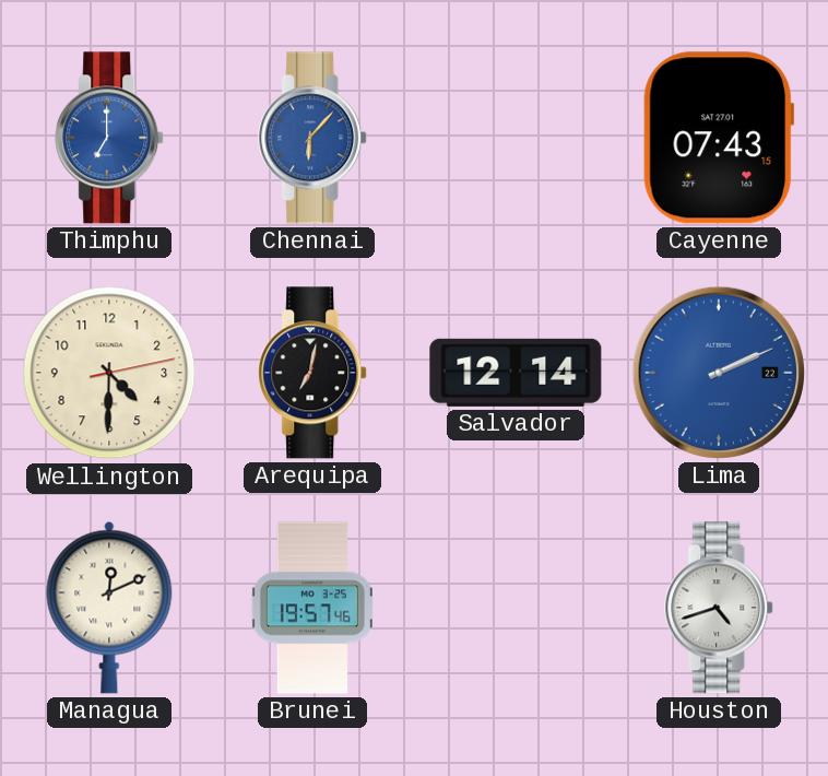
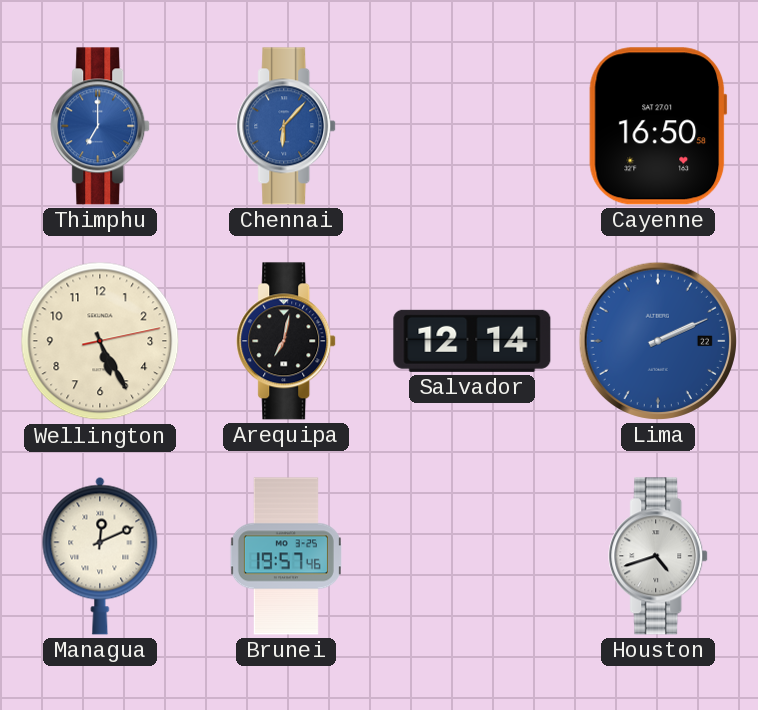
Cayenne: 07:43 -> 16:50
Wellington: 4:30 -> 5:25
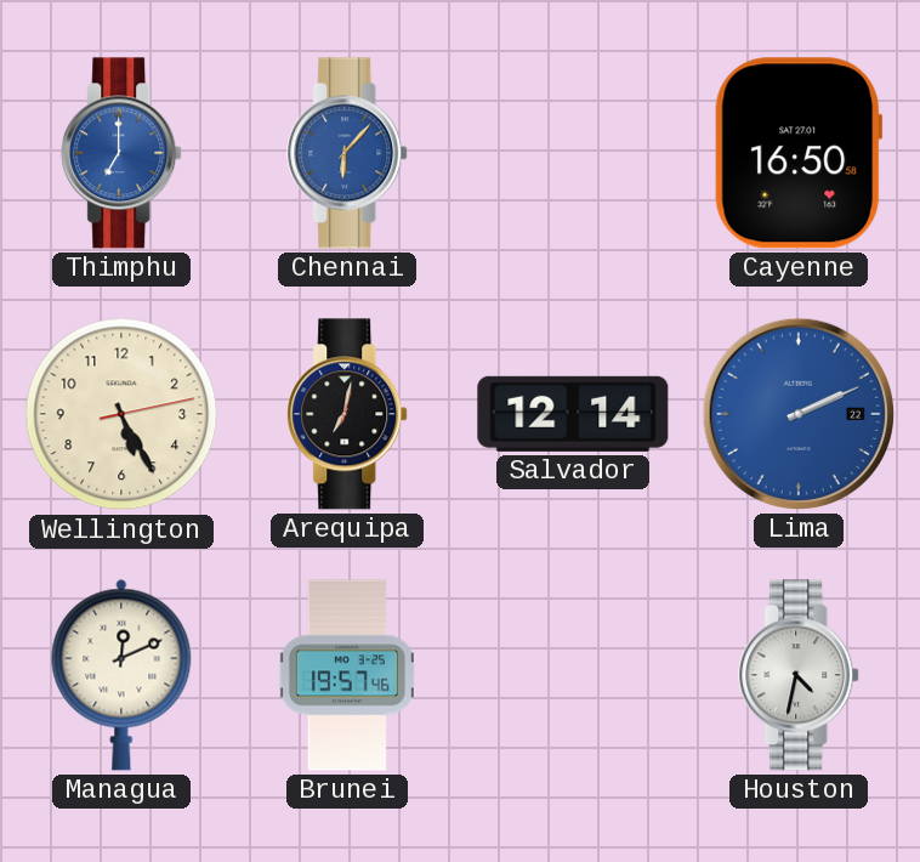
Houston: 4:42 -> 4:32
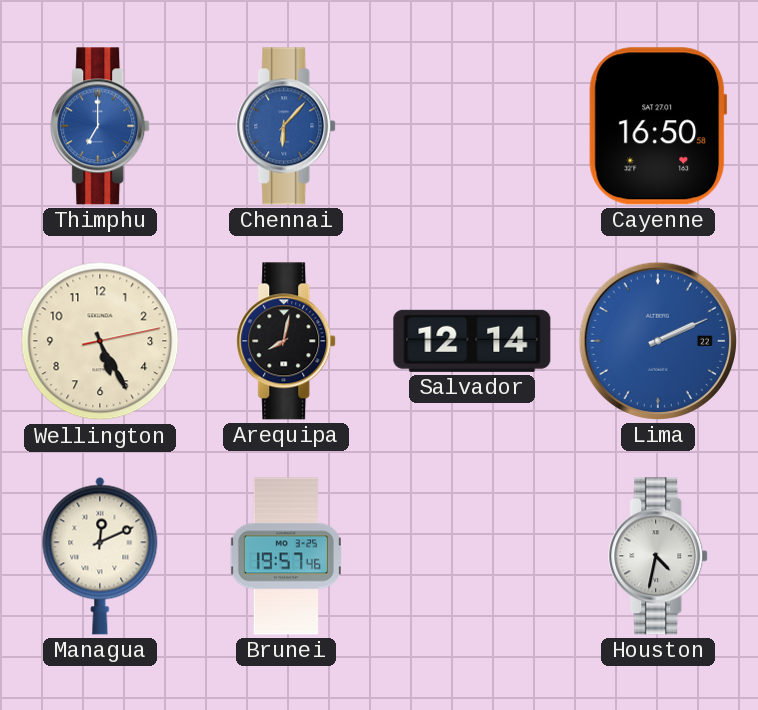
Arequipa: 7:02 -> 8:02
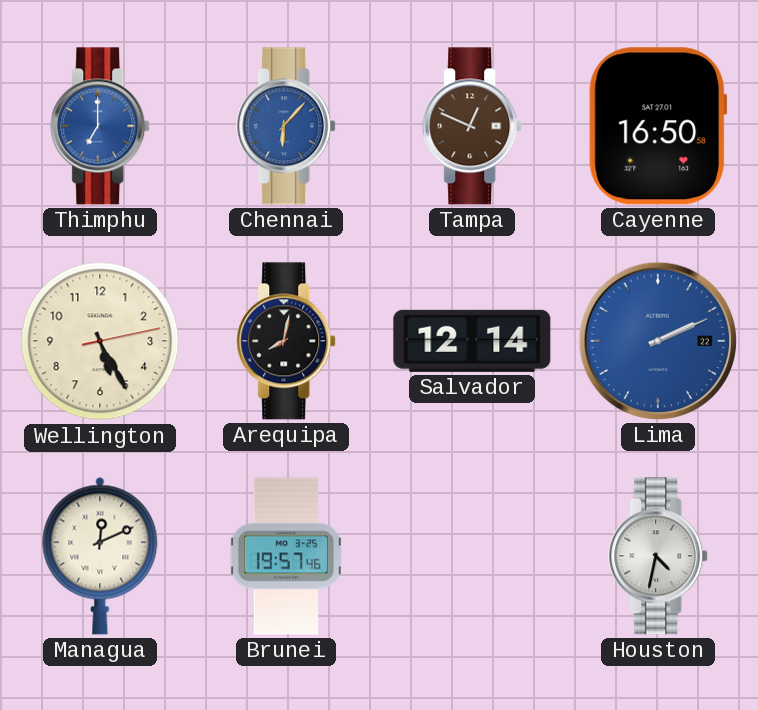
Tampa: none -> 12:49
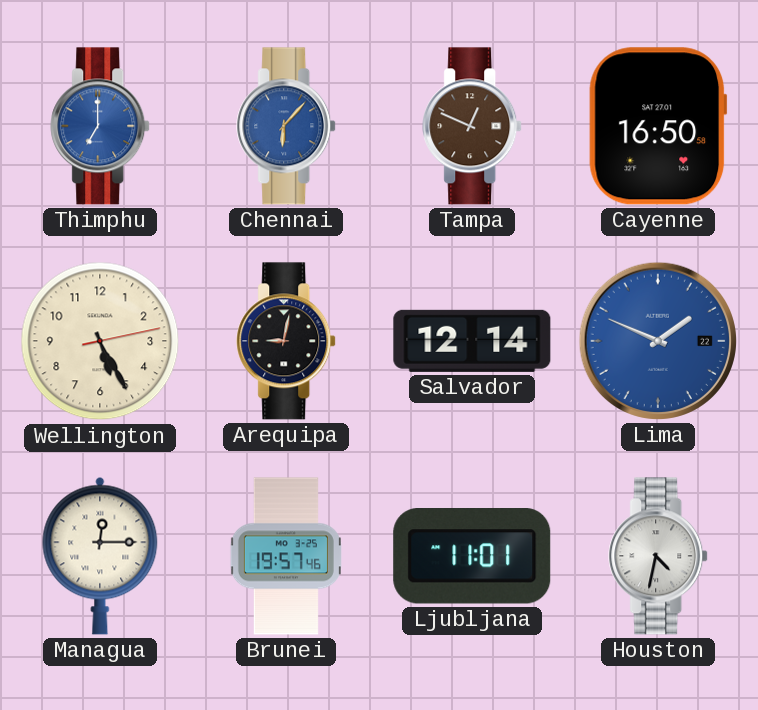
Arequipa: 8:02 -> 9:02
Lima: 2:11 -> 1:49
Managua: 12:11 -> 12:15
Ljubljana: none -> 11:01
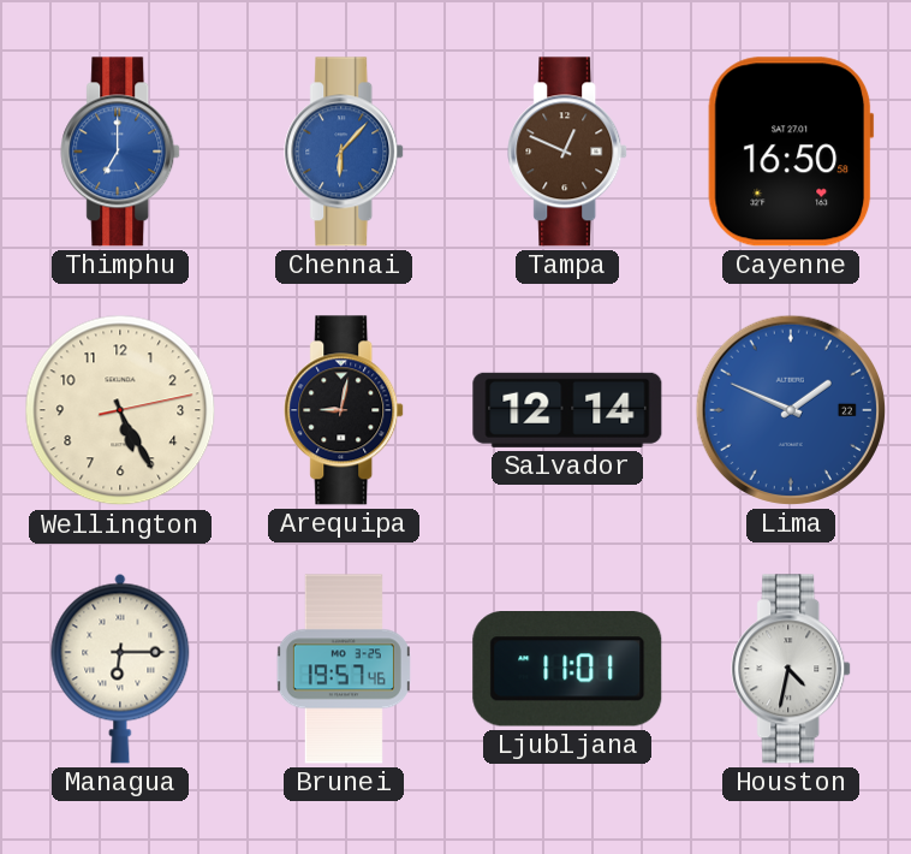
Managua: 12:15 -> 6:15
